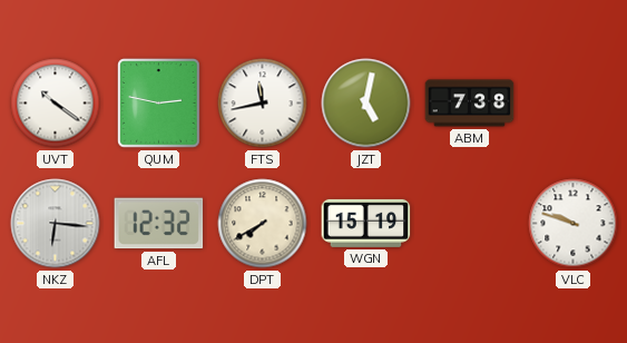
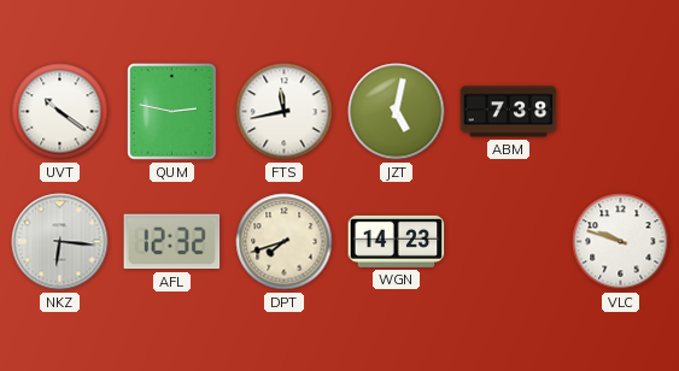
DPT: 7:40 -> 7:42
WGN: 15:19 -> 14:23
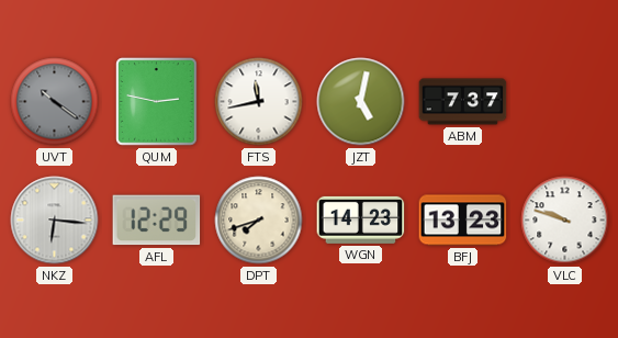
UVT dial: white -> grey
ABM: 7:38 -> 7:37
AFL: 12:32 -> 12:29
BFJ: none -> 13:23
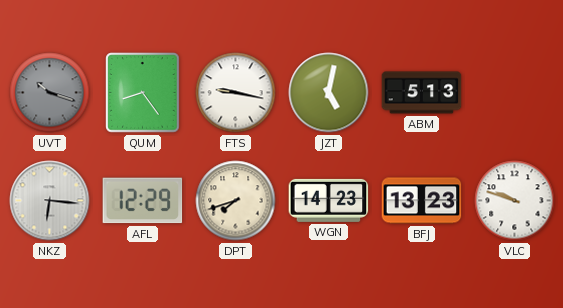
UVT: 10:21 -> 10:18
QUM: 2:47 -> 8:24
FTS: 11:43 -> 9:17
ABM: 7:37 -> 5:13
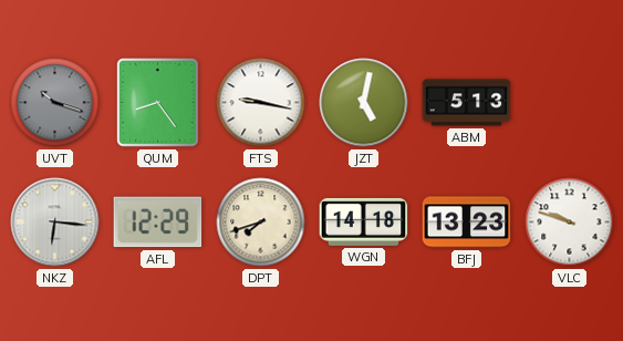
WGN: 14:23 -> 14:18
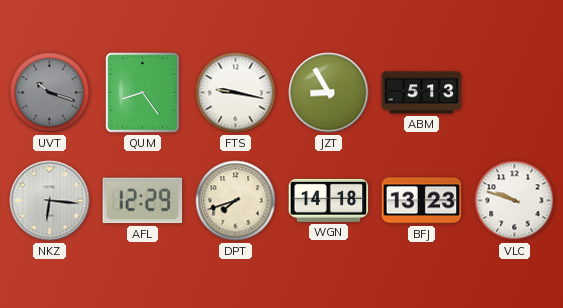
JZT: 5:02 -> 8:55
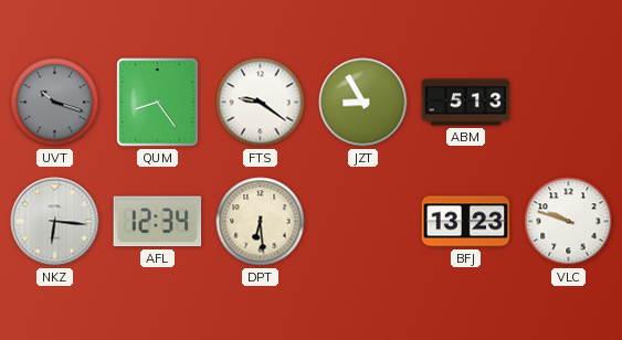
FTS: 9:17 -> 9:21
AFL: 12:29 -> 12:34
DPT: 7:42 -> 6:29
WGN: 14:18 -> none
